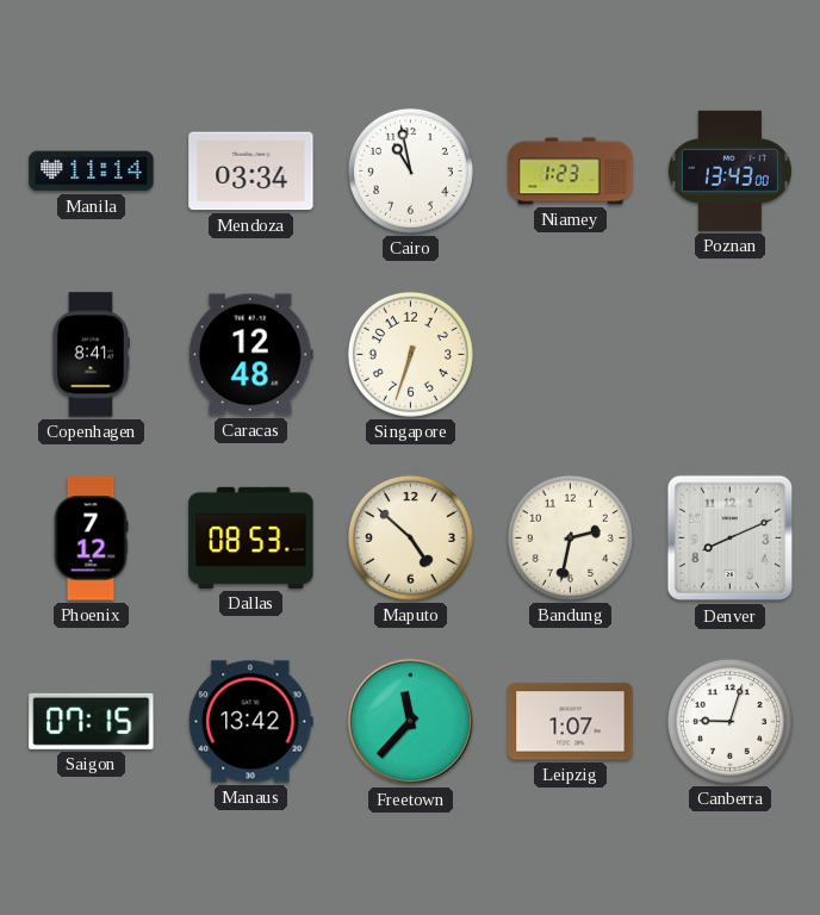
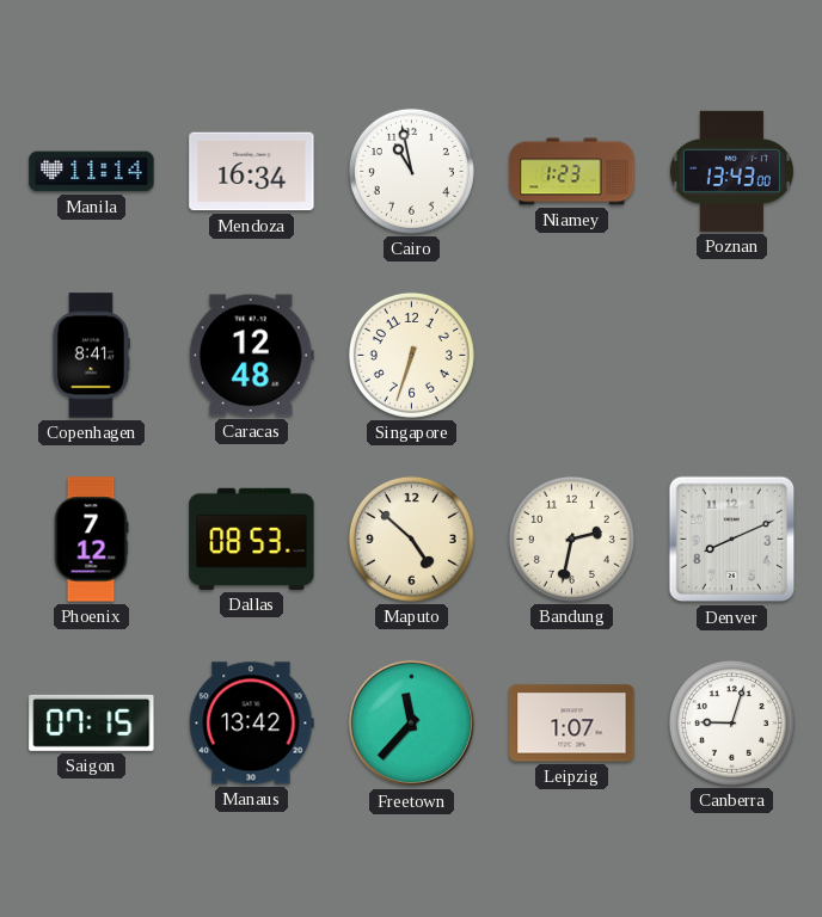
Mendoza: 03:34 -> 16:34
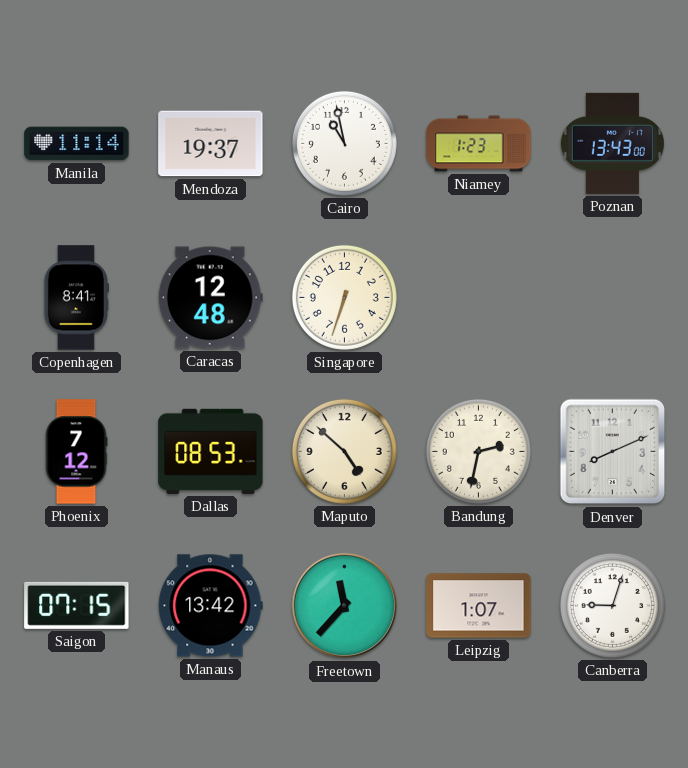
Mendoza: 16:34 -> 19:37
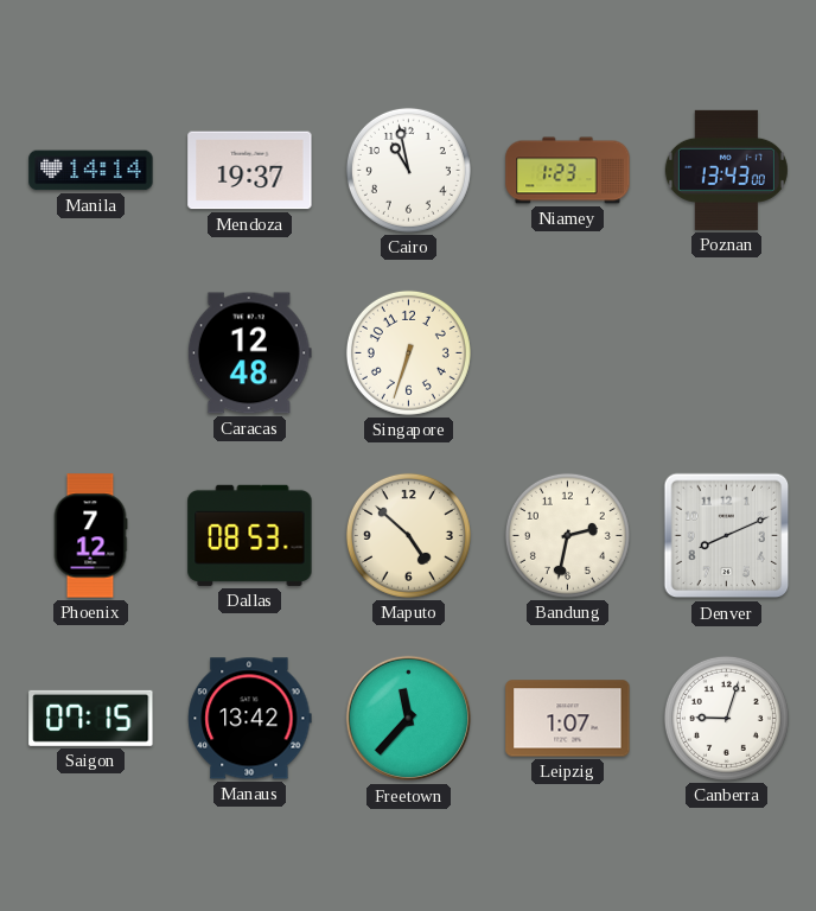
Manila: 11:14 -> 14:14
Copenhagen: 8:41 -> none
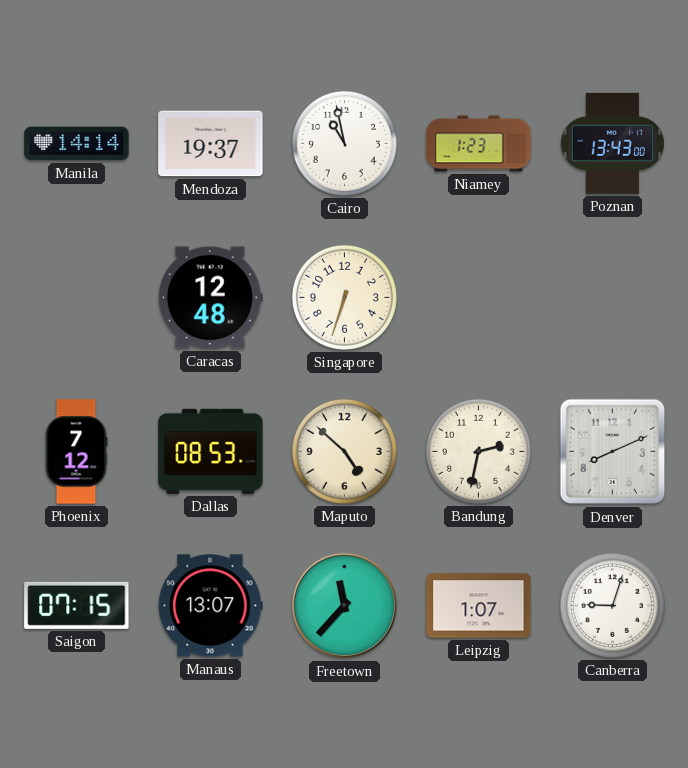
Manaus: 13:42 -> 13:07
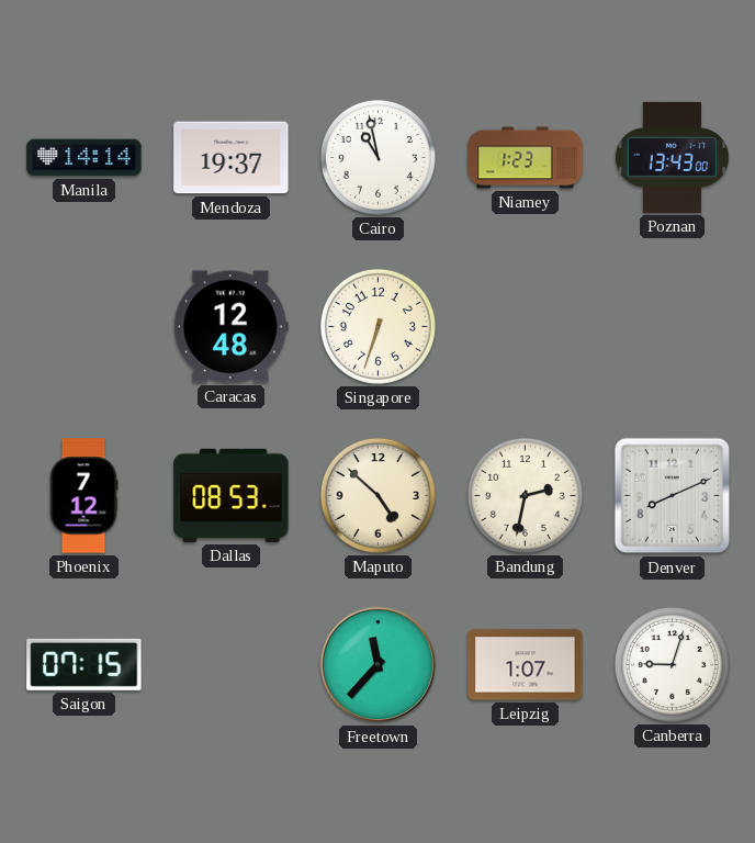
Manaus: 13:07 -> none
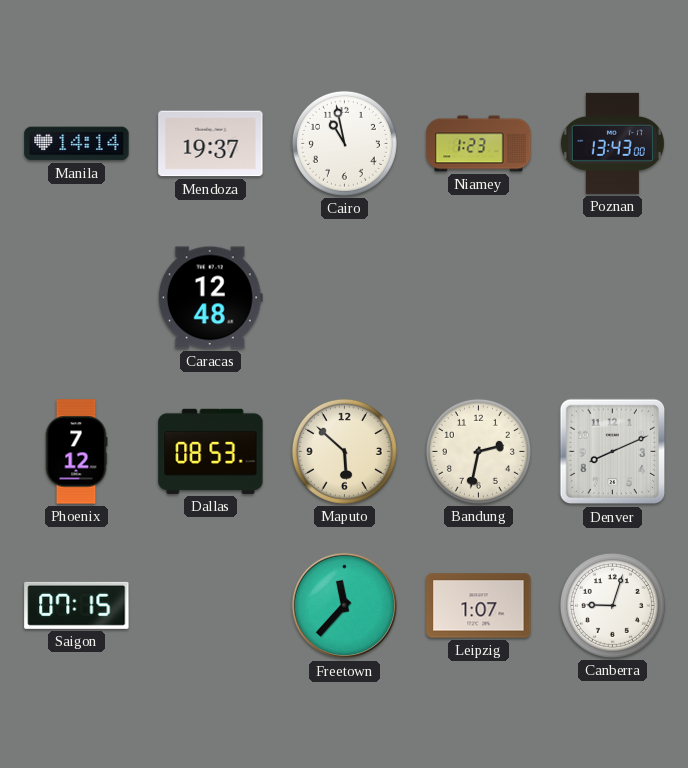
Singapore: 6:33 -> none
Maputo: 4:52 -> 5:52
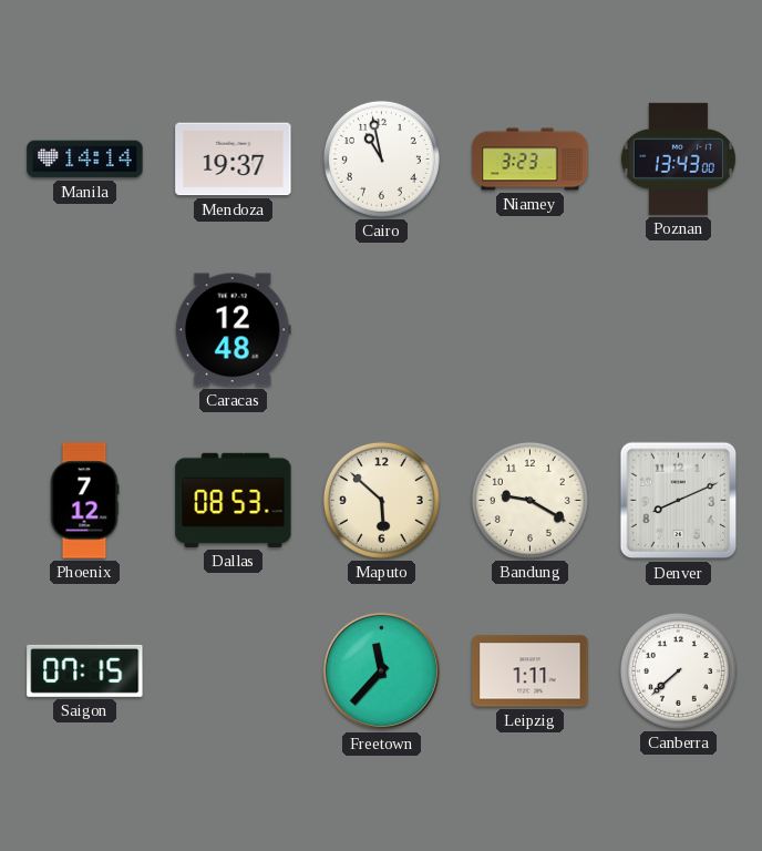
Niamey: 1:23 -> 3:23
Bandung: 2:32 -> 9:20
Leipzig: 1:07 -> 1:11
Canberra: 9:03 -> 7:38
